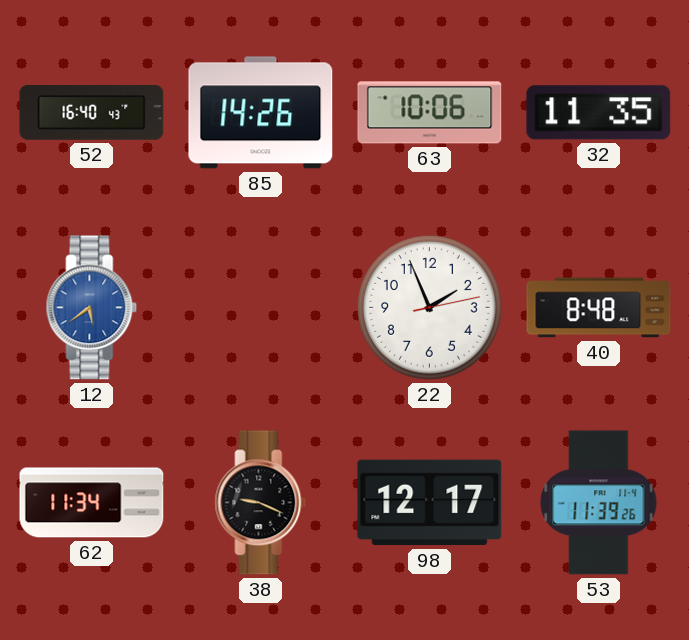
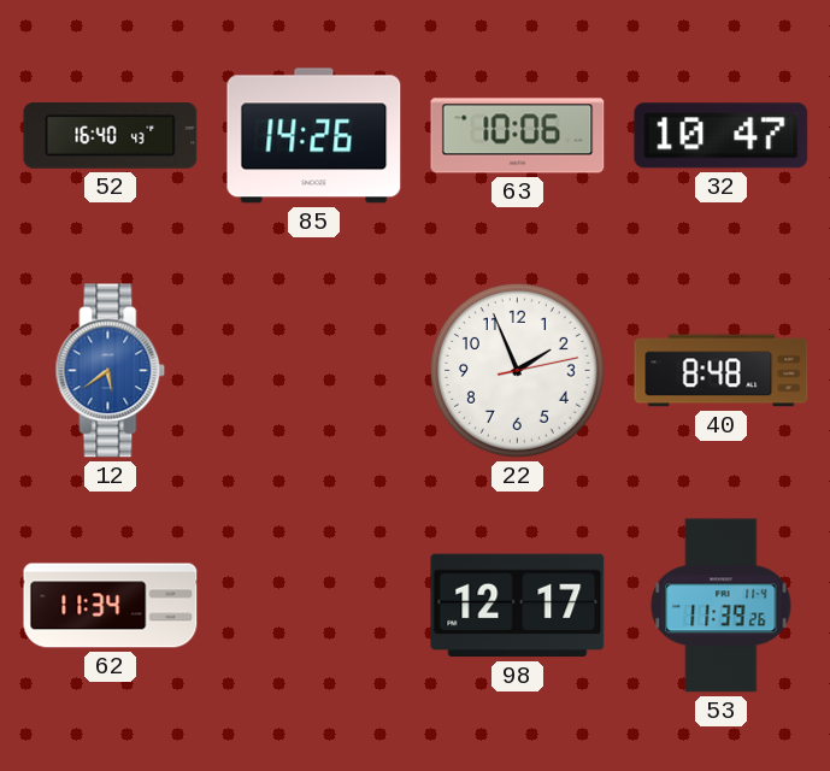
32: 11:35 -> 10:47
38: 9:19 -> none
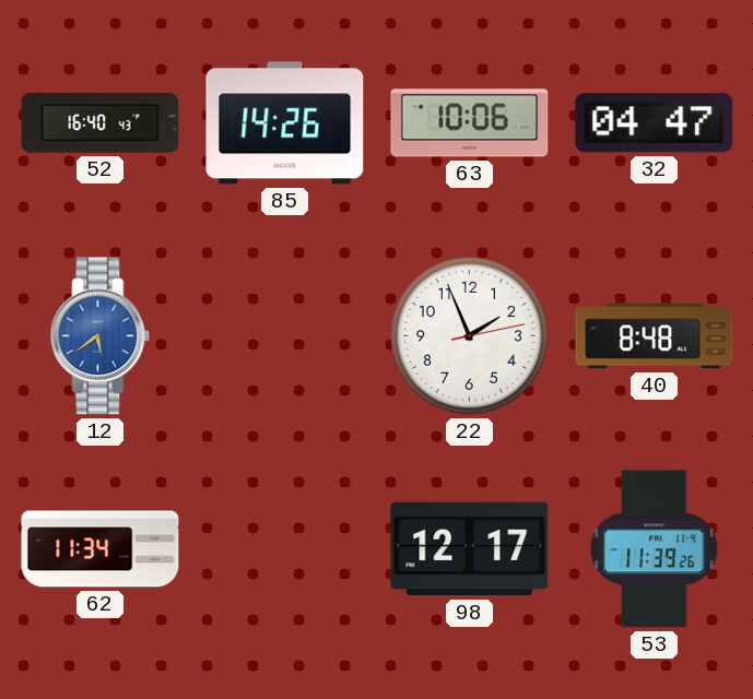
32: 10:47 -> 04:47
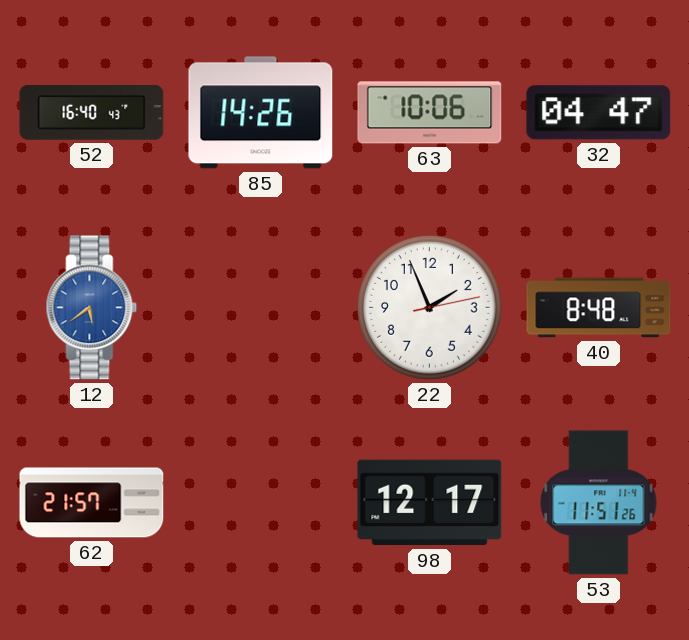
62: 11:34 -> 21:57
53: 11:39 -> 11:51
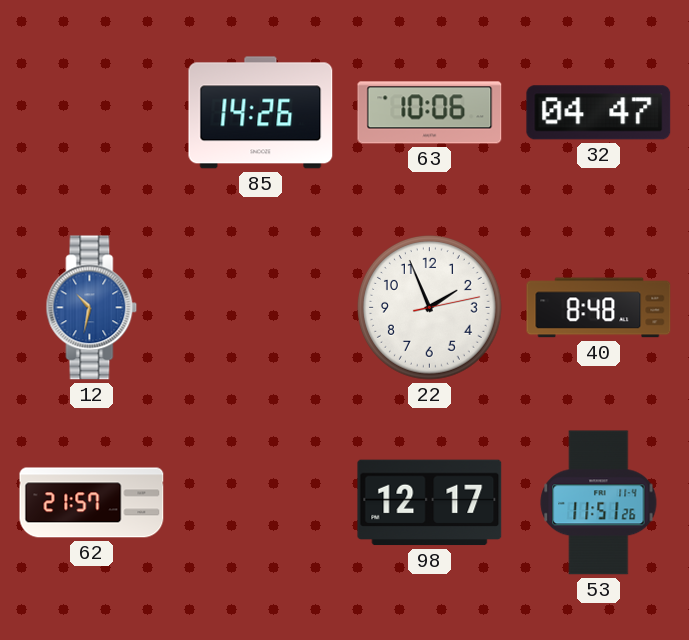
52: 16:40 -> none
12: 5:39 -> 10:32
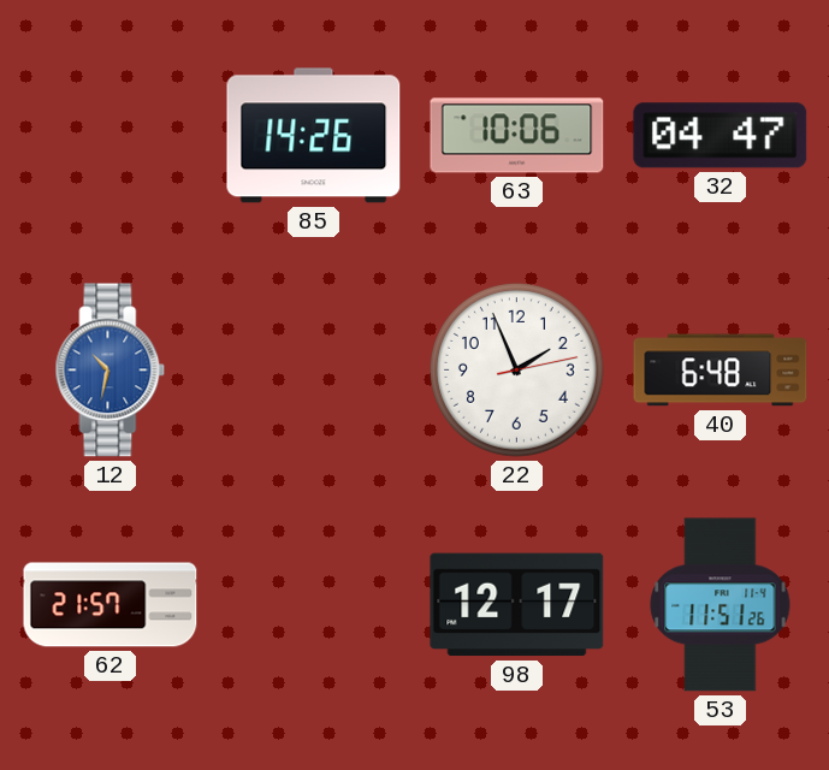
40: 8:48 -> 6:48
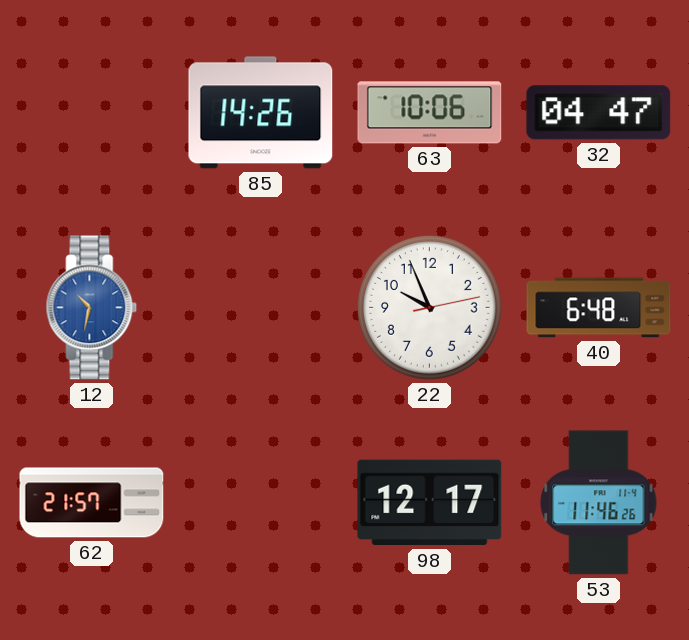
22: 1:56 -> 9:56
53: 11:51 -> 11:46
